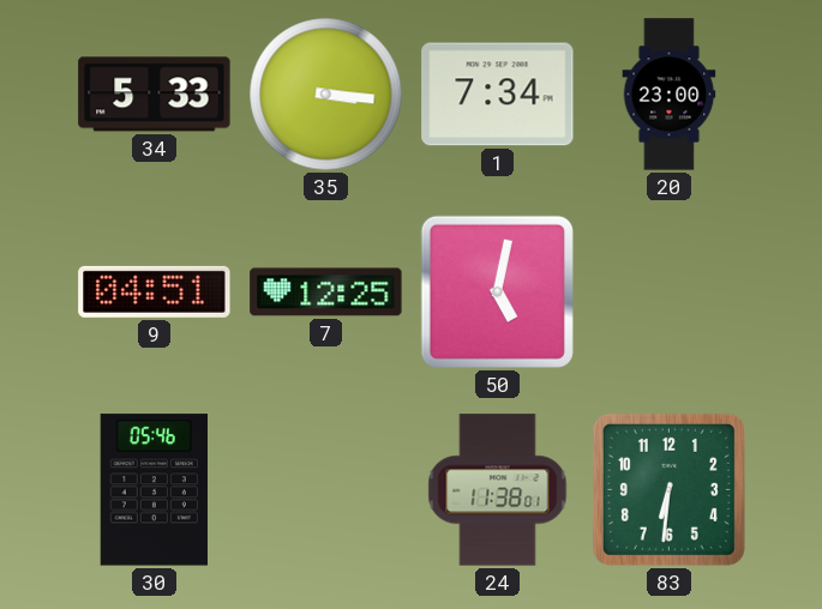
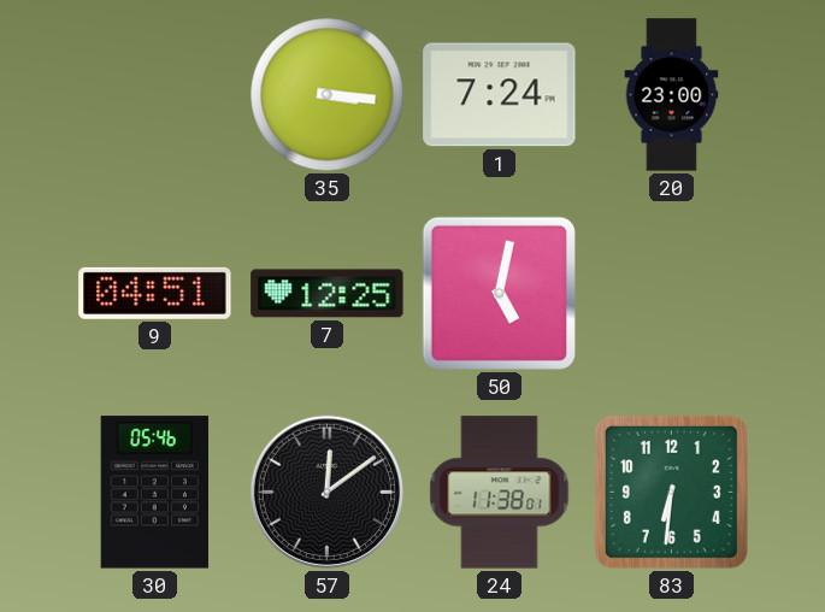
34: 5:33 -> none
1: 7:34 -> 7:24
57: none -> 12:09
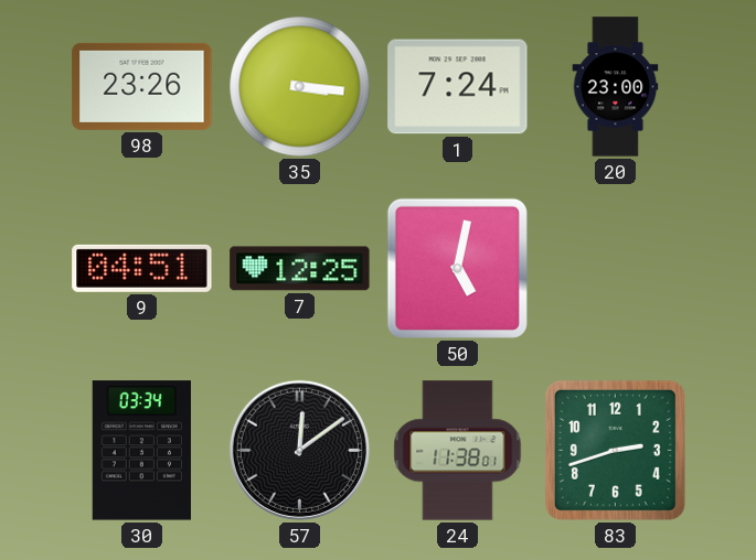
98: none -> 23:26
30: 05:46 -> 03:34
83: 6:31 -> 2:42
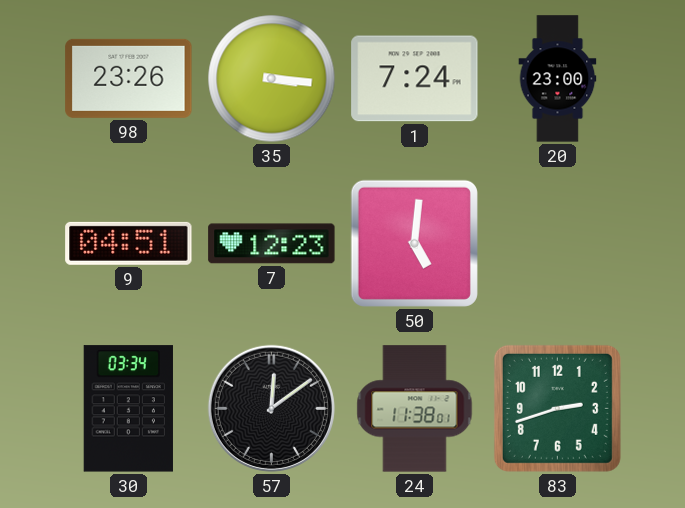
7: 12:25 -> 12:23
50: 5:02 -> 5:01
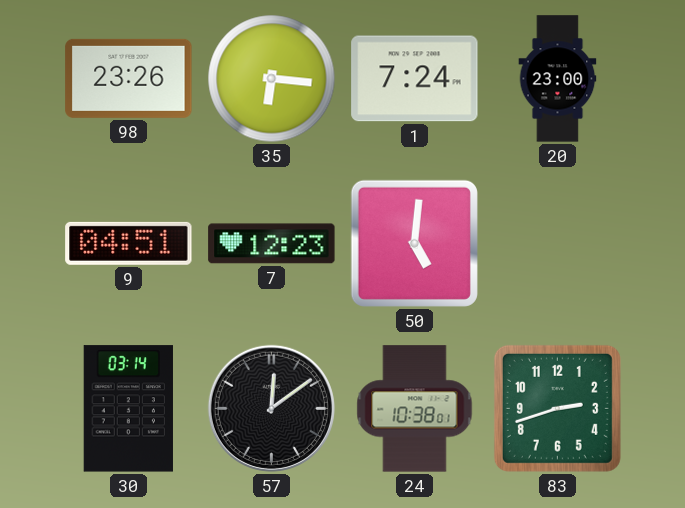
35: 3:16 -> 6:16
30: 03:34 -> 03:14
24: 11:38 -> 10:38
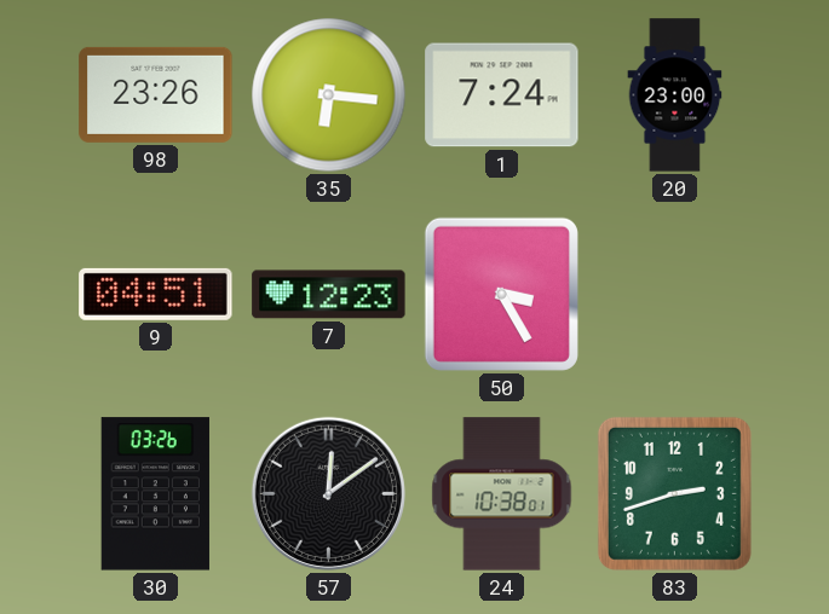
50: 5:01 -> 3:25
30: 03:14 -> 03:26
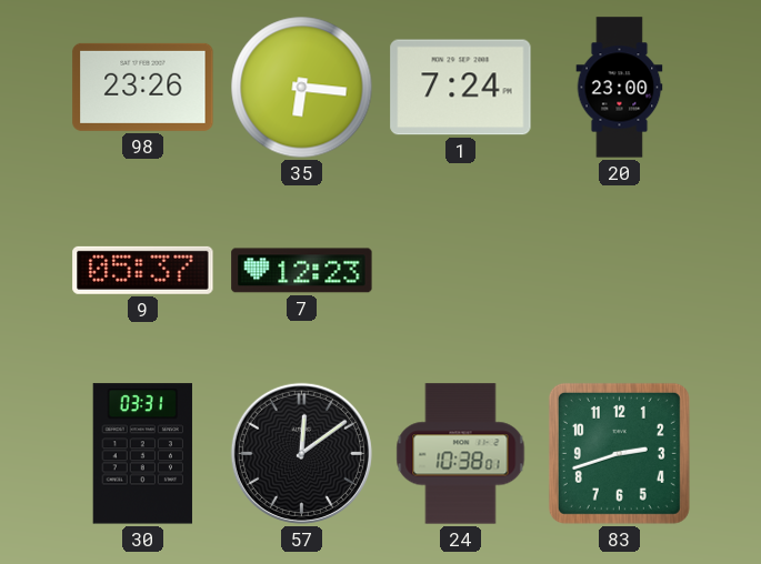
9: 04:51 -> 05:37
50: 3:25 -> none
30: 03:26 -> 03:31
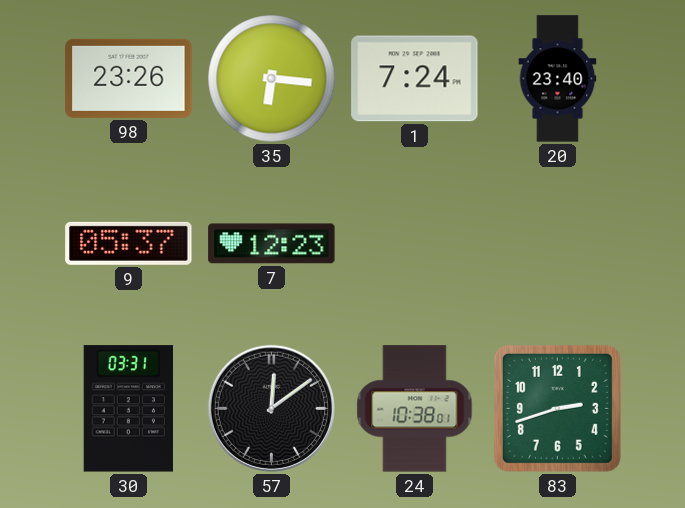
20: 23:00 -> 23:40
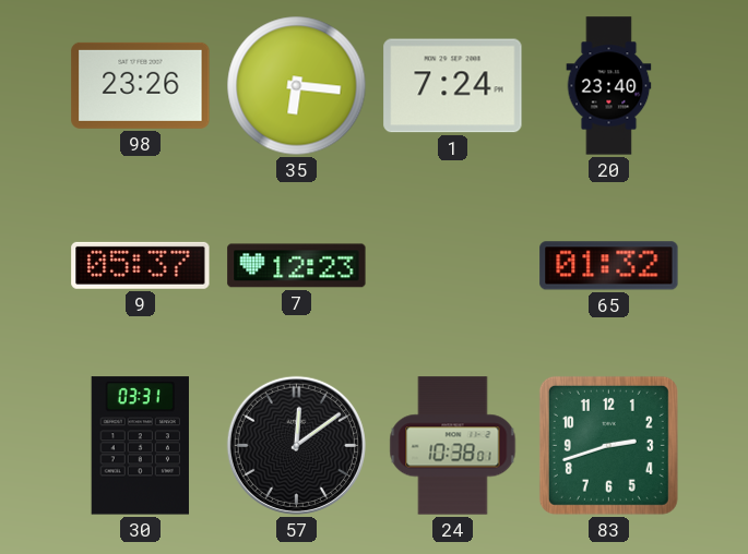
65: none -> 01:32
